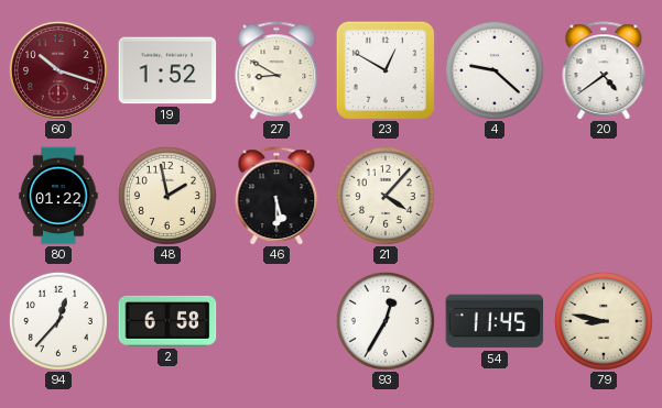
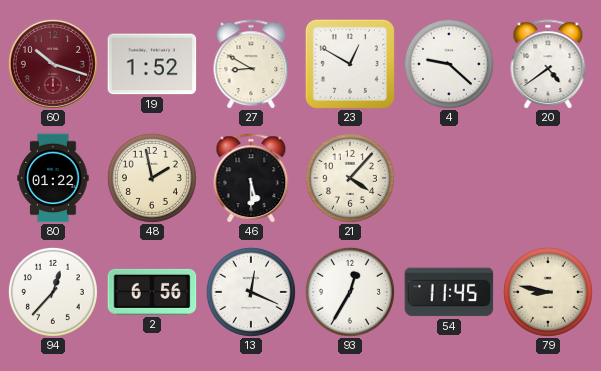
2: 6:58 -> 6:56
13: none -> 12:19
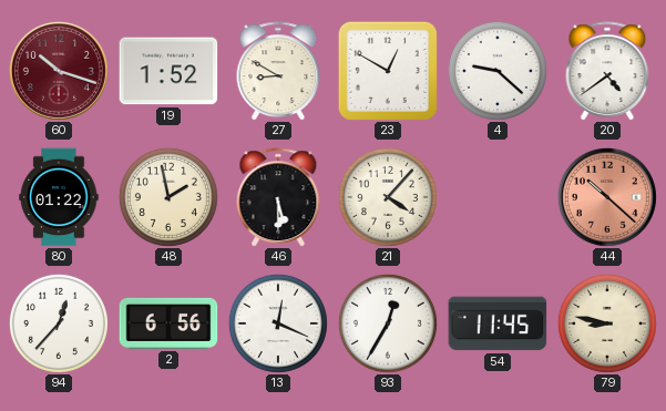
44: none -> 10:22
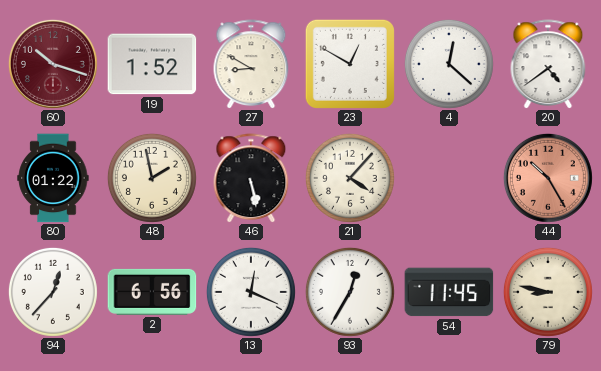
4: 9:22 -> 12:22
46: 5:30 -> 5:28
44: 10:22 -> 10:25
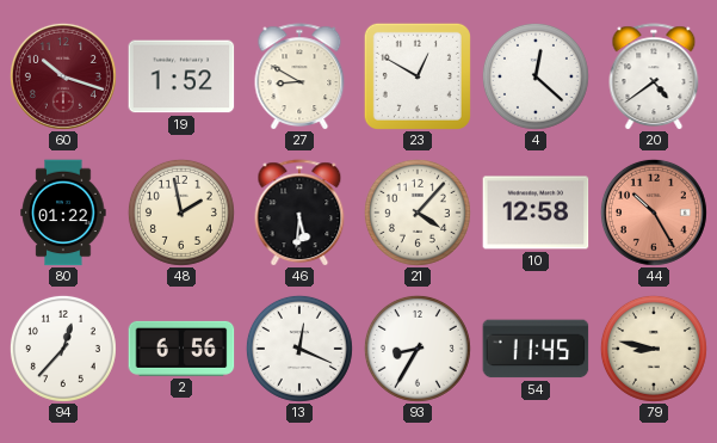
46: 5:28 -> 5:31
10: none -> 12:58
93: 12:35 -> 8:35
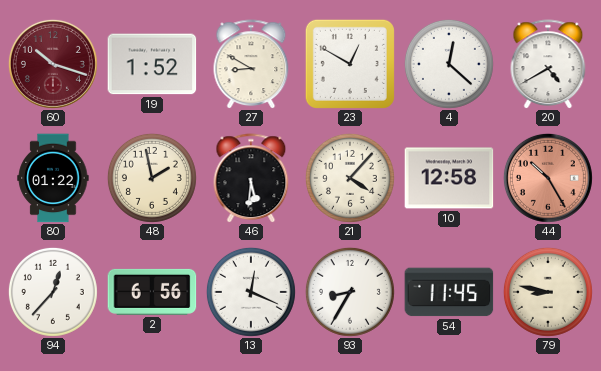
20: 4:39 -> 4:40
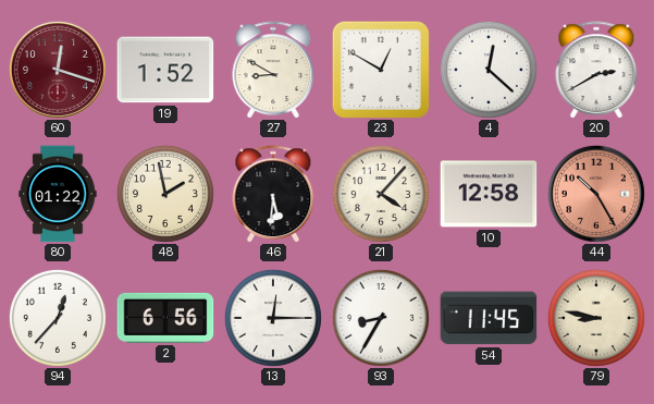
60: 10:18 -> 12:18
20: 4:40 -> 2:40
13: 12:19 -> 12:15
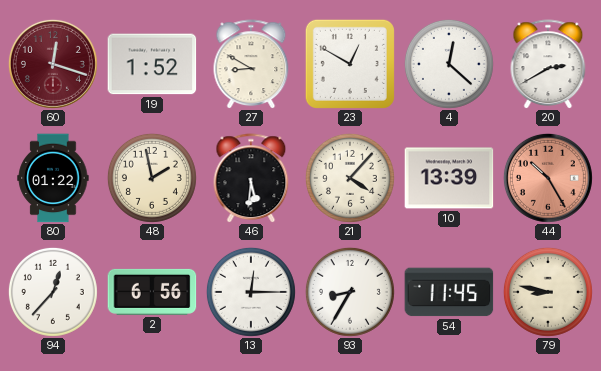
10: 12:58 -> 13:39
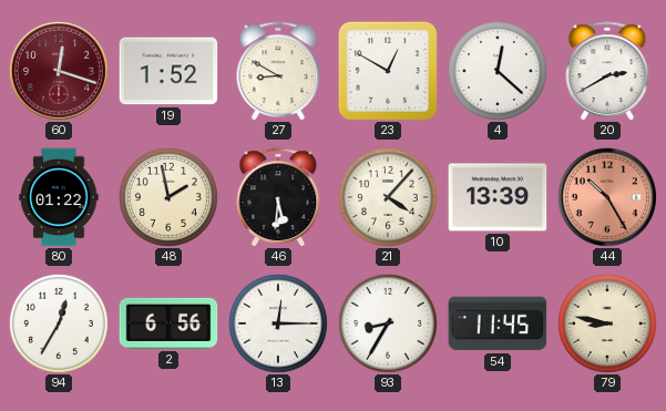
94: 12:37 -> 12:35
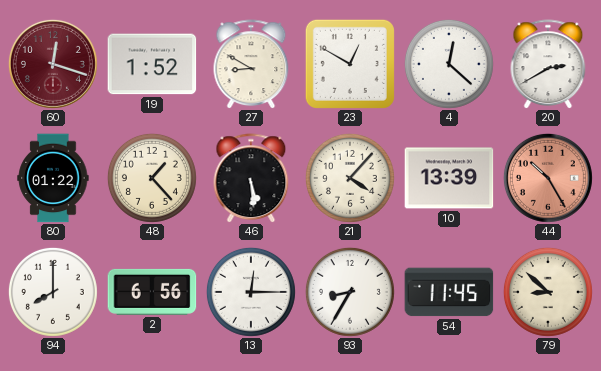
48: 1:58 -> 1:23
46: 5:31 -> 5:29
94: 12:35 -> 8:00
79: 8:47 -> 8:52
